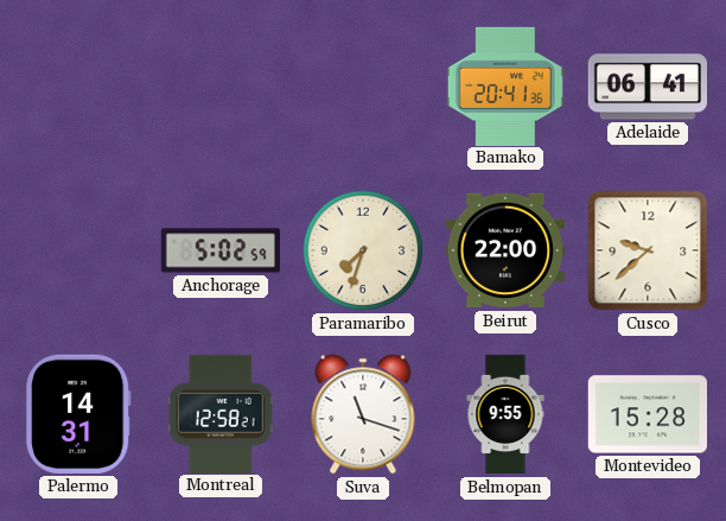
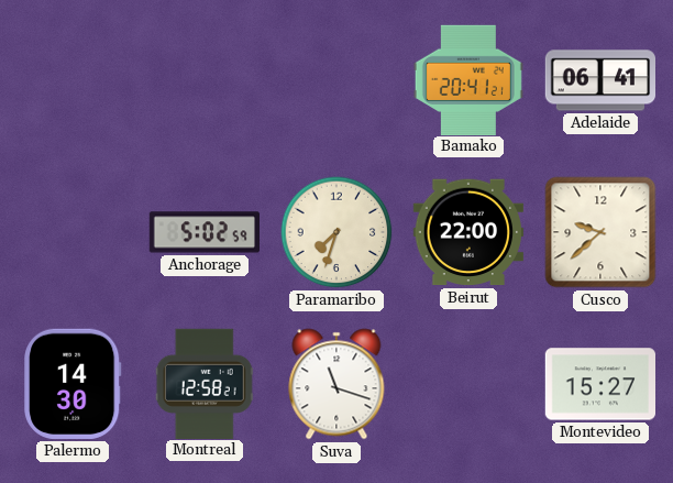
Bamako: 20:41:36 -> 20:41:21
Palermo: 14:31 -> 14:30
Belmopan: 9:55 -> none
Montevideo: 15:28 -> 15:27
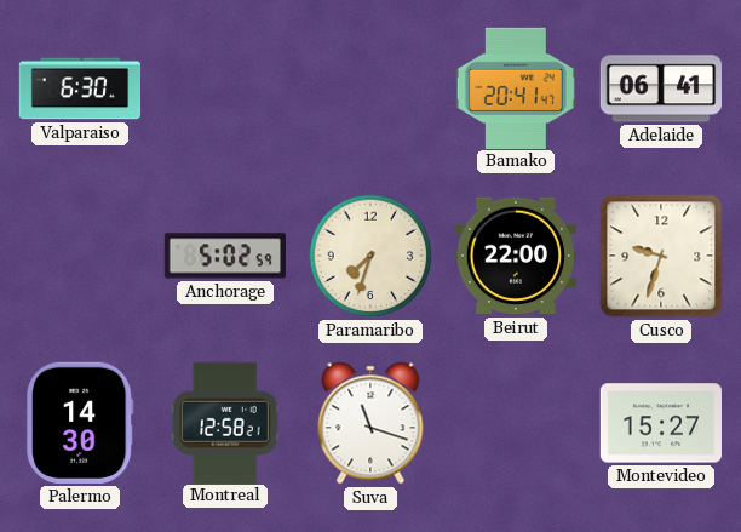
Valparaiso: none -> 6:30
Bamako: 20:41:21 -> 20:41:47
Cusco: 9:38 -> 9:33
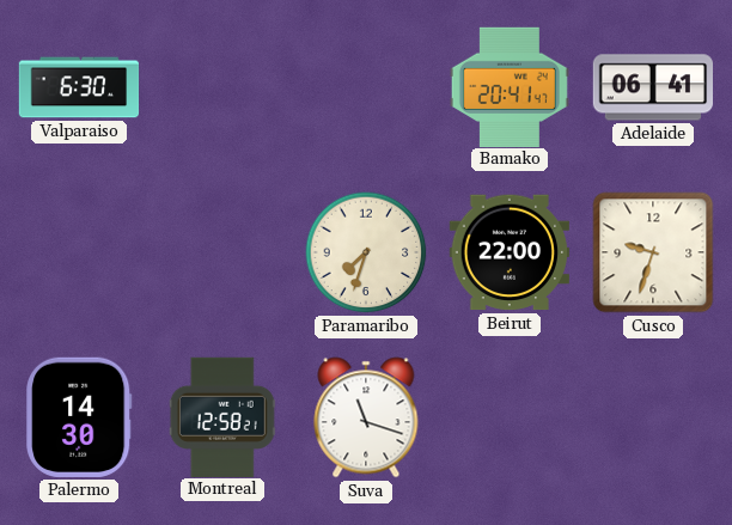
Anchorage: 5:02 -> none
Montevideo: 15:27 -> none
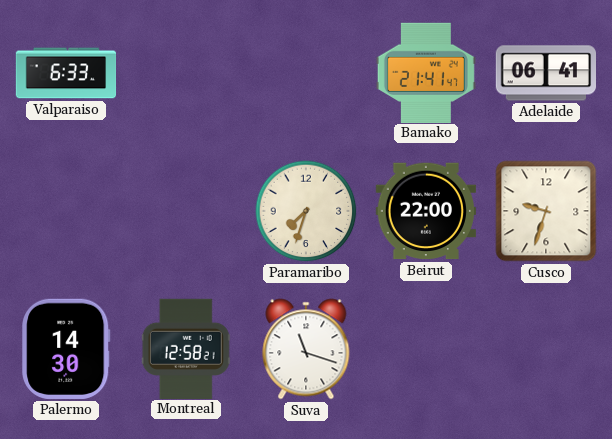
Valparaiso: 6:30 -> 6:33
Bamako: 20:41 -> 21:41
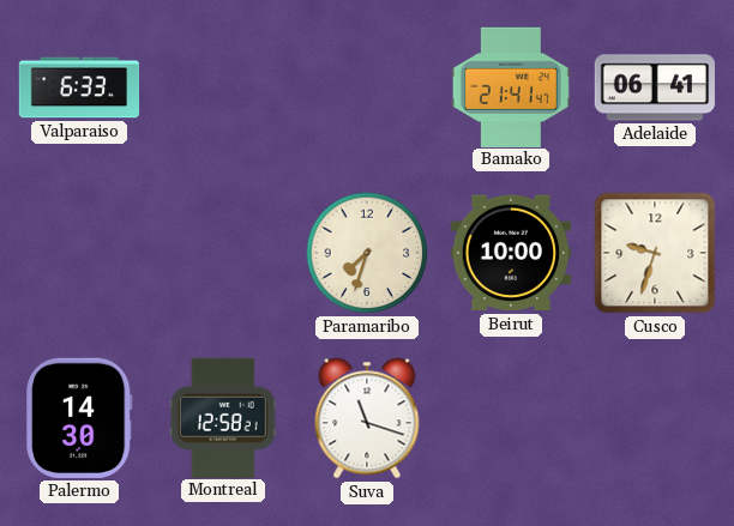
Beirut: 22:00 -> 10:00
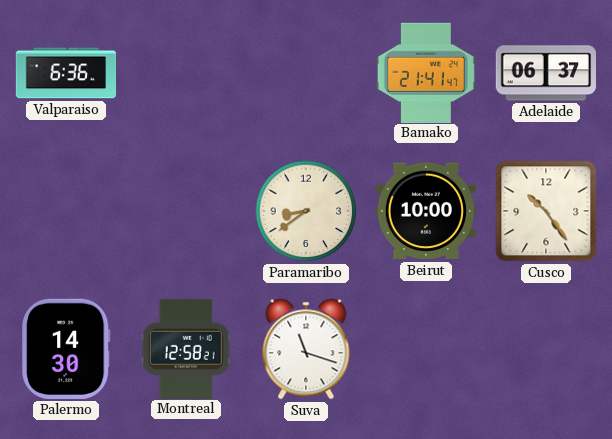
Valparaiso: 6:33 -> 6:36
Adelaide: 06:41 -> 06:37
Paramaribo: 7:33 -> 8:39
Cusco: 9:33 -> 10:24
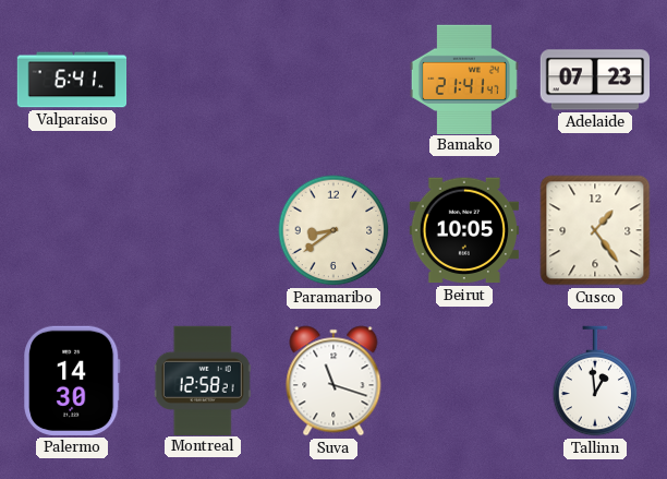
Valparaiso: 6:36 -> 6:41
Adelaide: 06:37 -> 07:23
Beirut: 10:00 -> 10:05
Cusco: 10:24 -> 1:24
Tallinn: none -> 12:59
